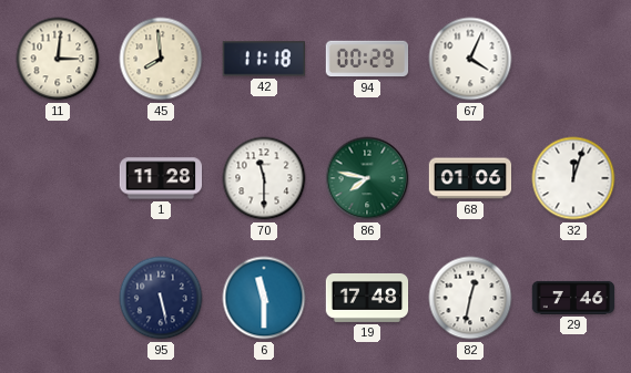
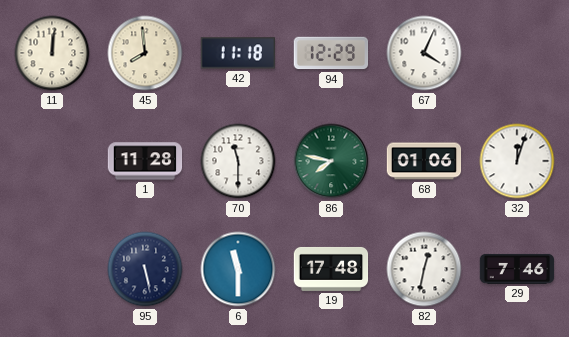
11: 3:01 -> 12:01
94: 00:29 -> 12:29
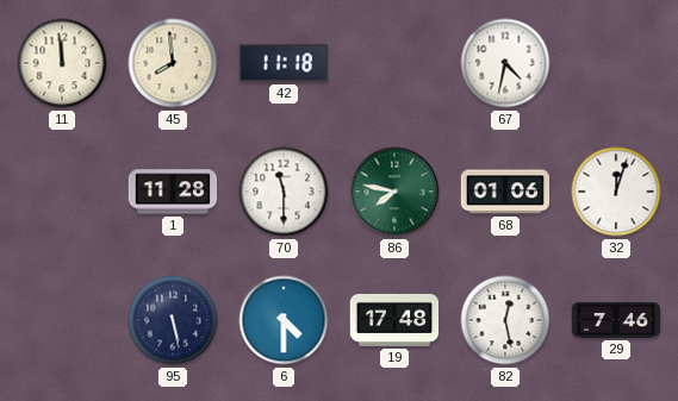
11: 12:01 -> 11:59
94: 12:29 -> none
67: 4:04 -> 4:32
6: 11:30 -> 4:30
82: 12:32 -> 12:28
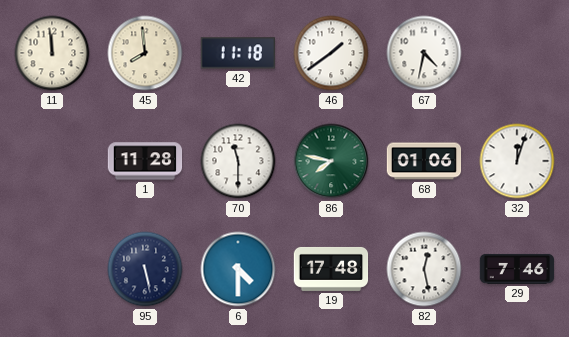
46: none -> 1:39
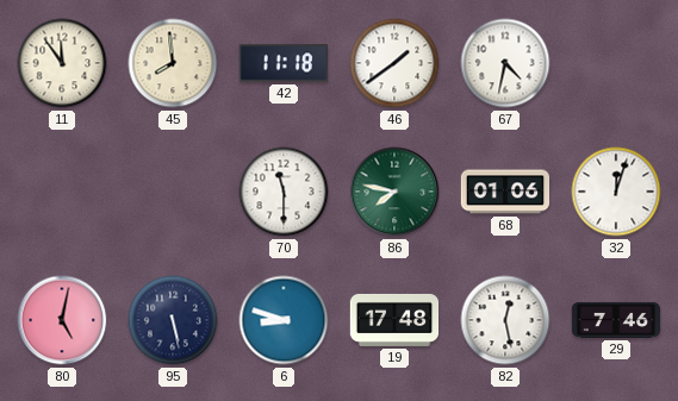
11: 11:59 -> 11:54
1: 11:28 -> none
80: none -> 5:02
6: 4:30 -> 8:48
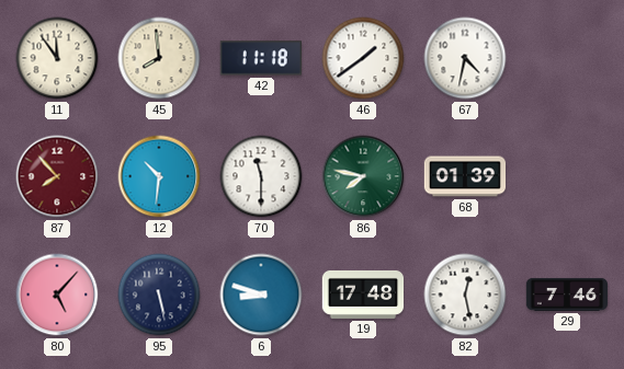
87: none -> 7:53
12: none -> 10:31
68: 01:06 -> 01:39
32: 12:03 -> none
80: 5:02 -> 5:07
